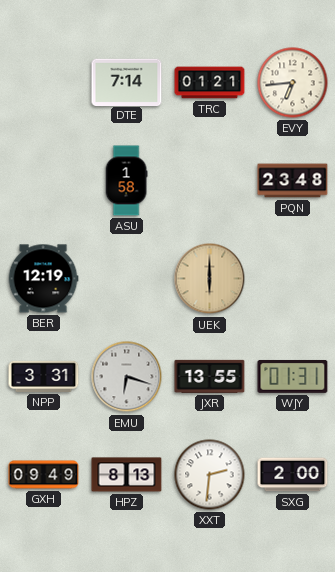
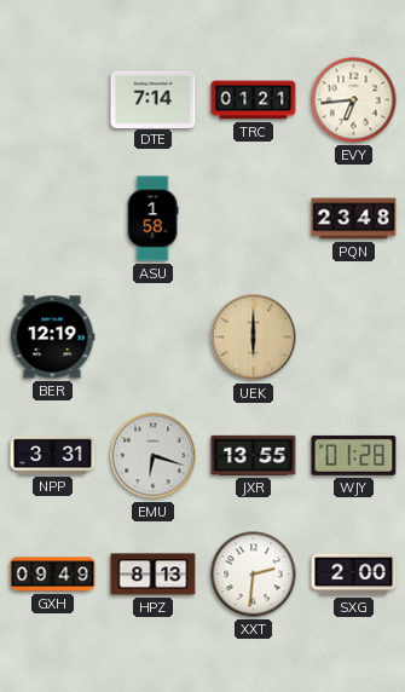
WJY: 01:31 -> 01:28
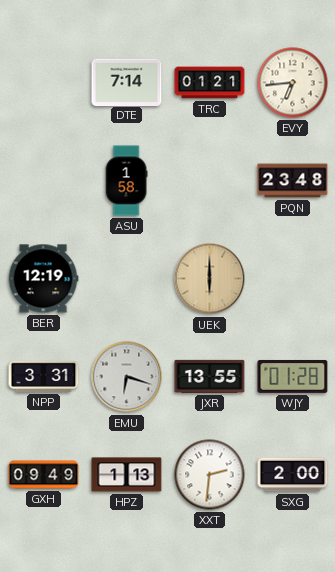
HPZ: 8:13 -> 1:13
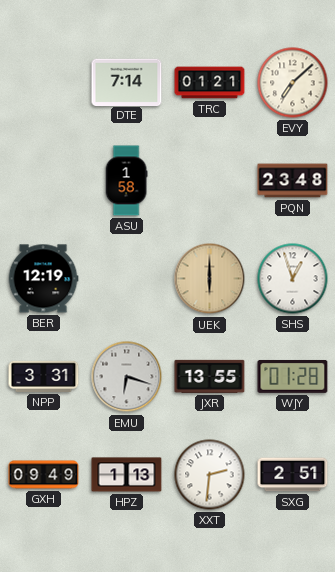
EVY: 6:44 -> 7:08
SHS: none -> 12:57
SXG: 2:00 -> 2:51
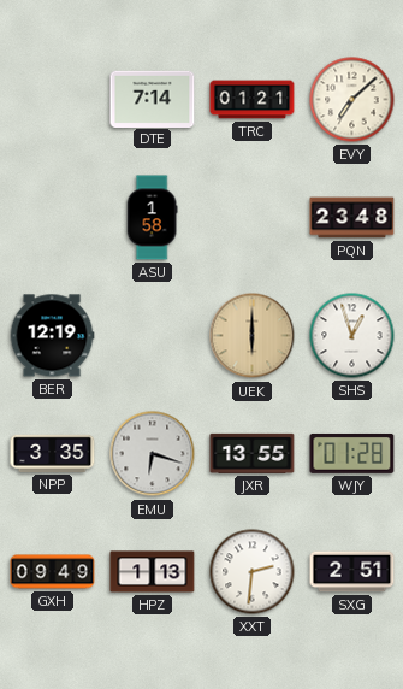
NPP: 3:31 -> 3:35
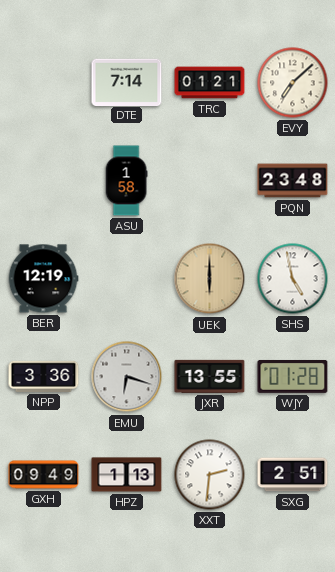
SHS: 12:57 -> 4:58
NPP: 3:35 -> 3:36
